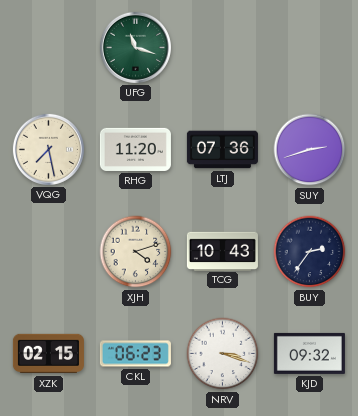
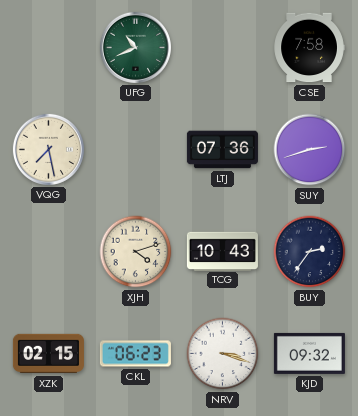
UFG: 11:18 -> 10:41
CSE: none -> 7:58
RHG: 11:20 -> none
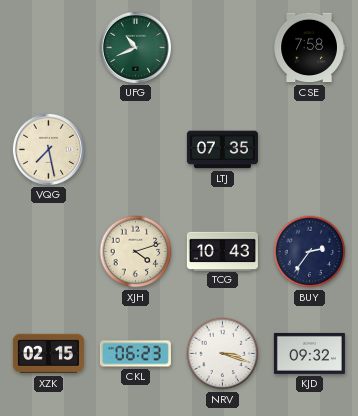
LTJ: 07:36 -> 07:35
SUY: 2:42 -> none
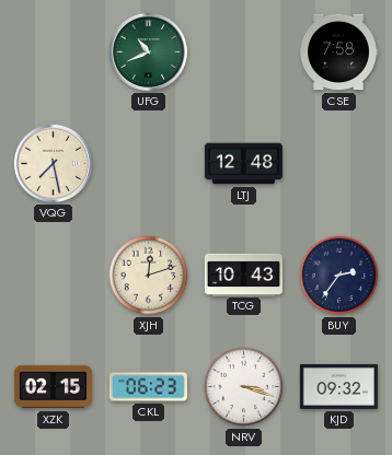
LTJ: 07:35 -> 12:48
XJH: 4:12 -> 12:12
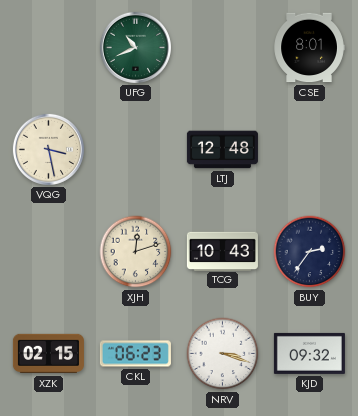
CSE: 7:58 -> 8:01
VQG: 7:28 -> 3:28
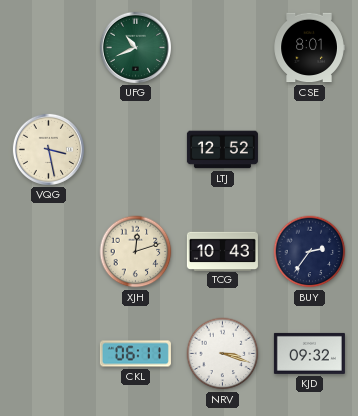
LTJ: 12:48 -> 12:52
XZK: 02:15 -> none
CKL: 06:23 -> 06:11
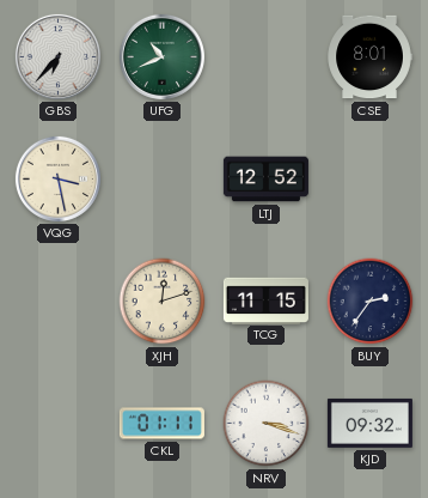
GBS: none -> 6:37
TCG: 10:43 -> 11:15
CKL: 06:11 -> 01:11
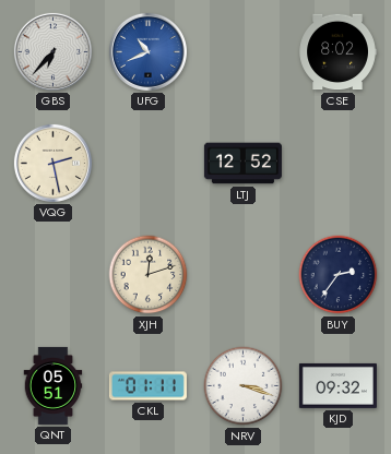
UFG dial: green -> blue
CSE: 8:01 -> 8:02
VQG: 3:28 -> 2:28
TCG: 11:15 -> none
QNT: none -> 05:51
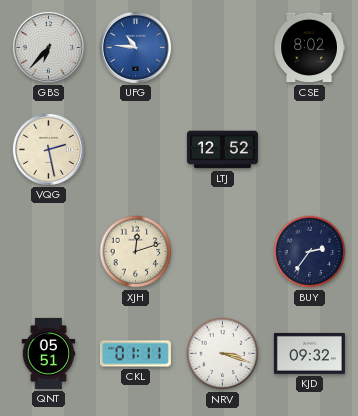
UFG: 10:41 -> 10:46
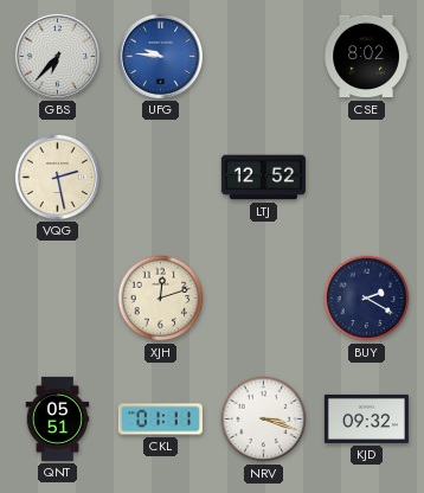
UFG: 10:46 -> 9:46
BUY: 2:36 -> 2:20
